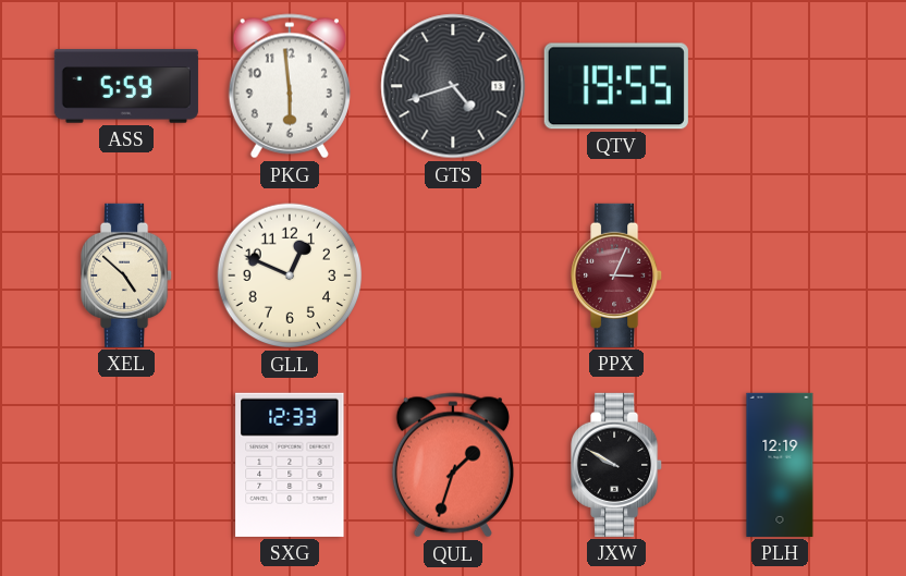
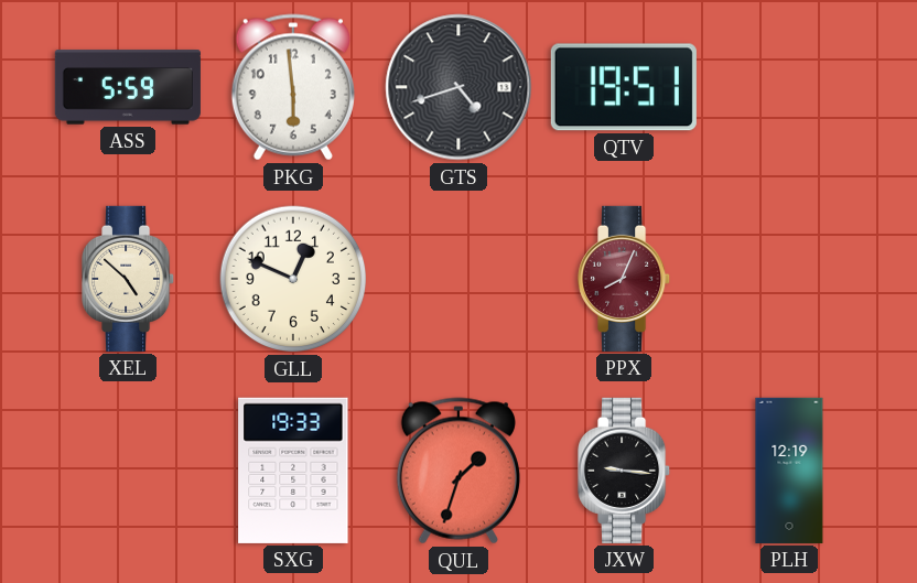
QTV: 19:55 -> 19:51
PPX: 3:04 -> 8:04
SXG: 12:33 -> 19:33
JXW: 9:50 -> 9:16
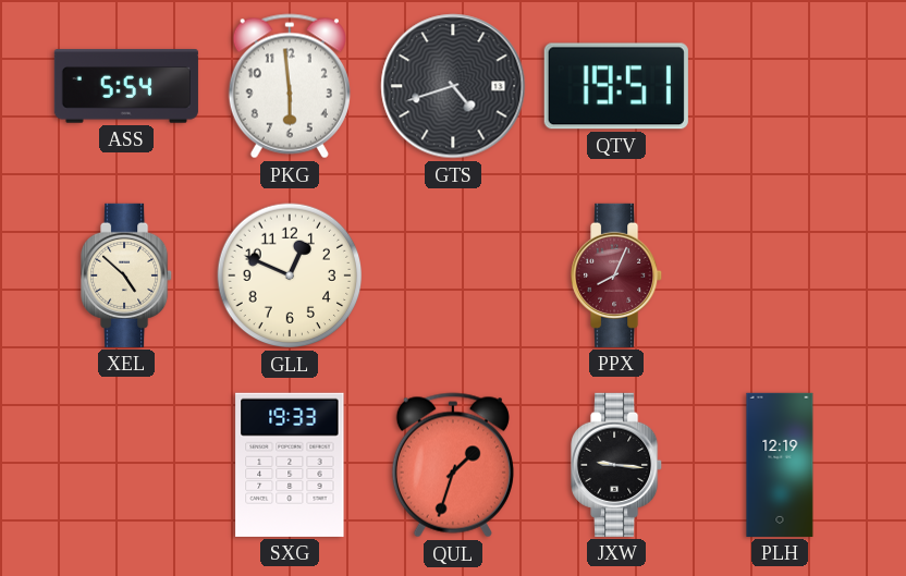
ASS: 5:59 -> 5:54
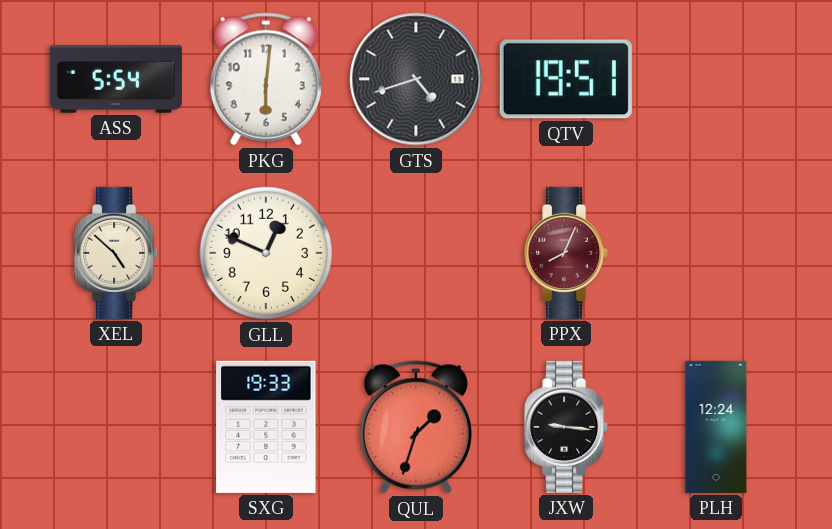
PKG: 5:59 -> 6:01
PLH: 12:19 -> 12:24
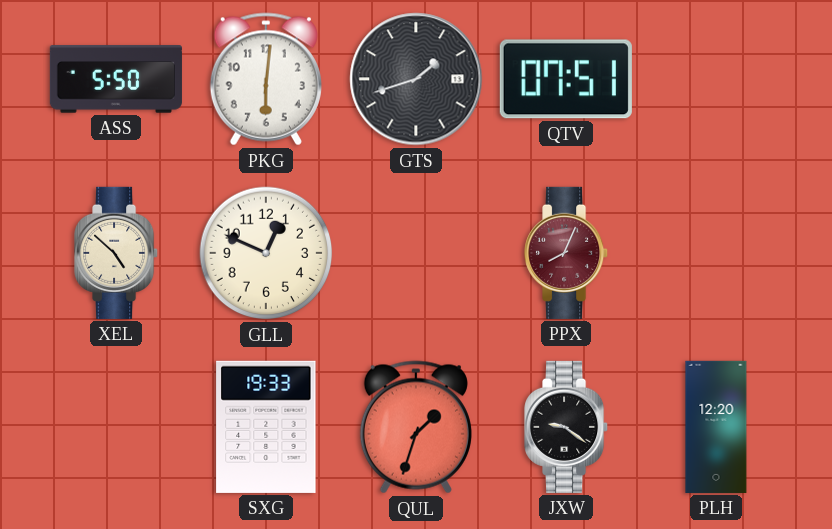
ASS: 5:54 -> 5:50
GTS: 4:42 -> 1:42
QTV: 19:51 -> 07:51
JXW: 9:16 -> 9:21
PLH: 12:24 -> 12:20
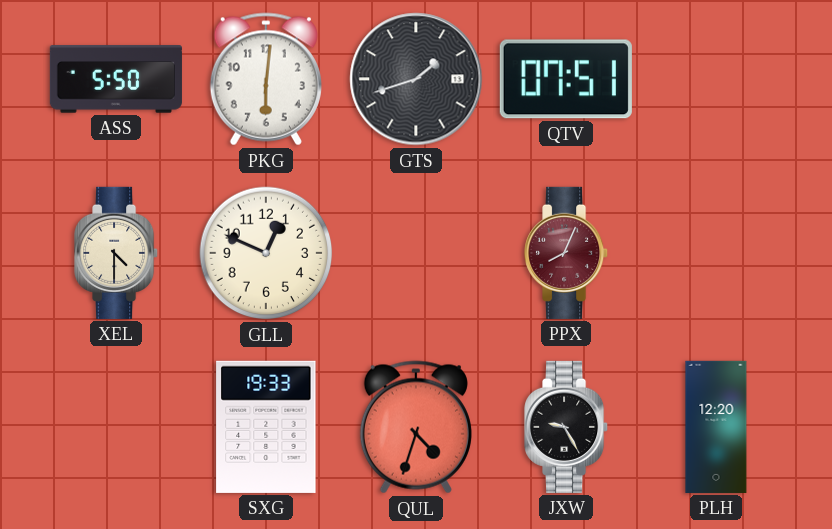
XEL: 4:52 -> 4:30
QUL: 1:33 -> 4:33
JXW: 9:21 -> 9:25
